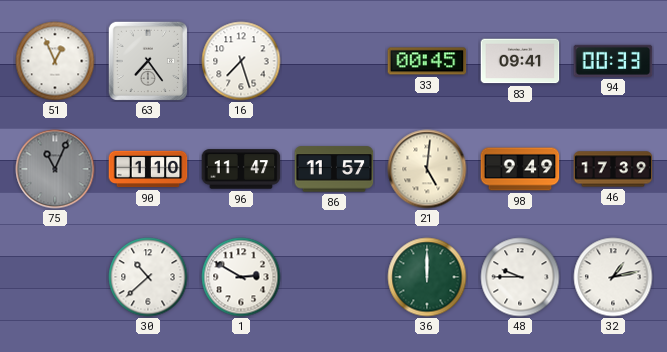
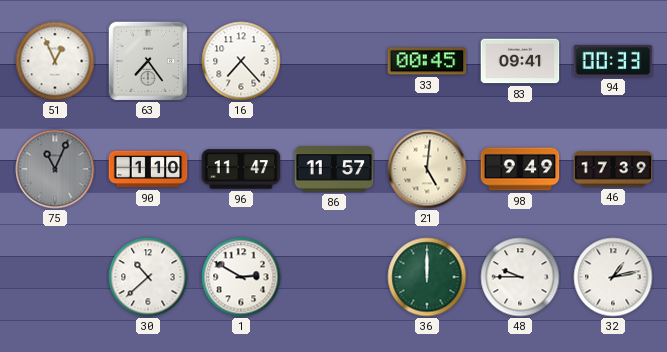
16: 7:27 -> 7:23
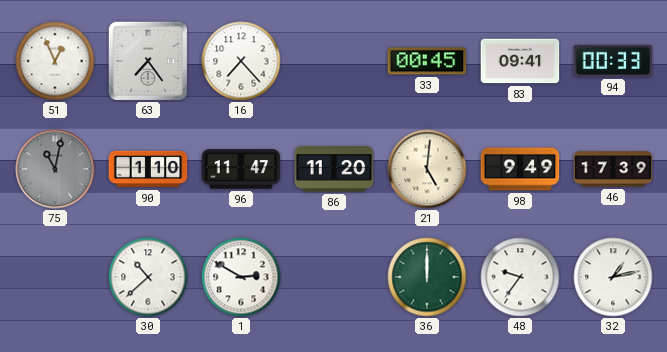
75: 11:04 -> 11:02
86: 11:57 -> 11:20
48: 9:45 -> 9:36
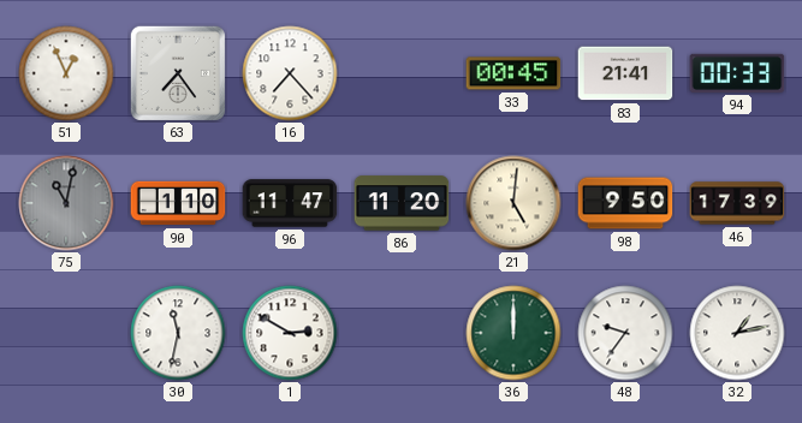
83: 09:41 -> 21:41
98: 9:49 -> 9:50
30: 10:38 -> 11:32
